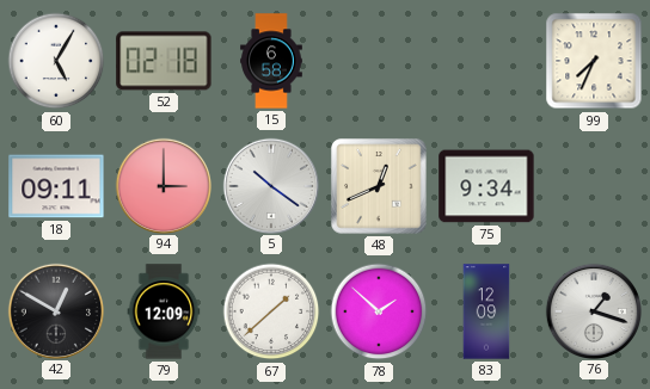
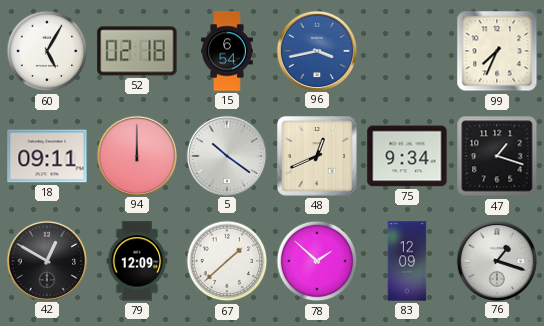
15: 6:58 -> 6:54
96: none -> 3:43
94: 3:00 -> 12:00
47: none -> 1:18
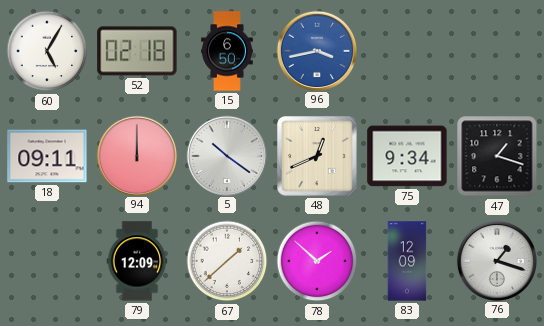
15: 6:54 -> 6:50
99: 7:34 -> none
42: 12:50 -> none
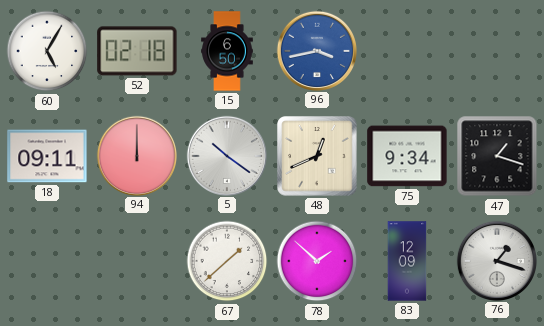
79: 12:09 -> none
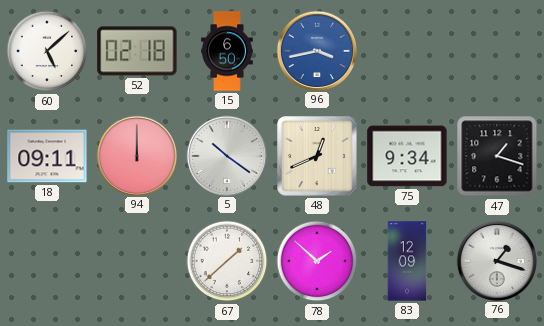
60: 5:05 -> 5:08
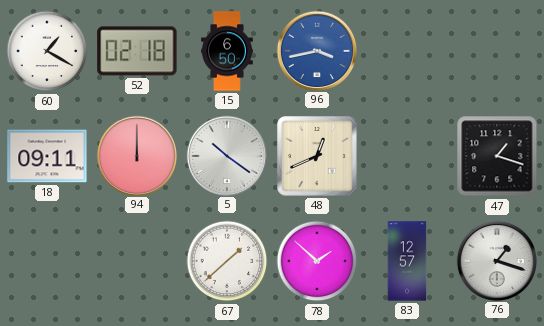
60: 5:08 -> 1:20
75: 9:34 -> none
83: 12:09 -> 12:57
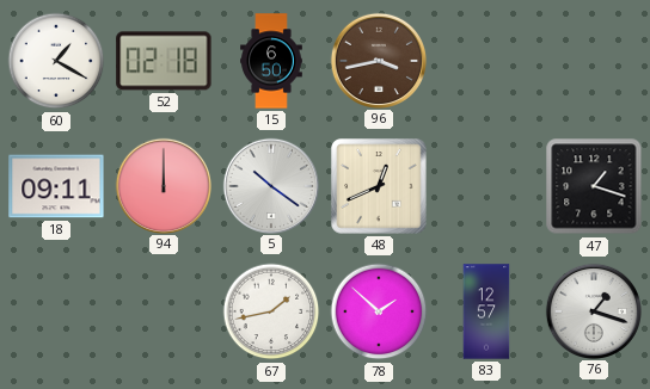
96 dial: blue -> brown
67: 1:38 -> 1:43
